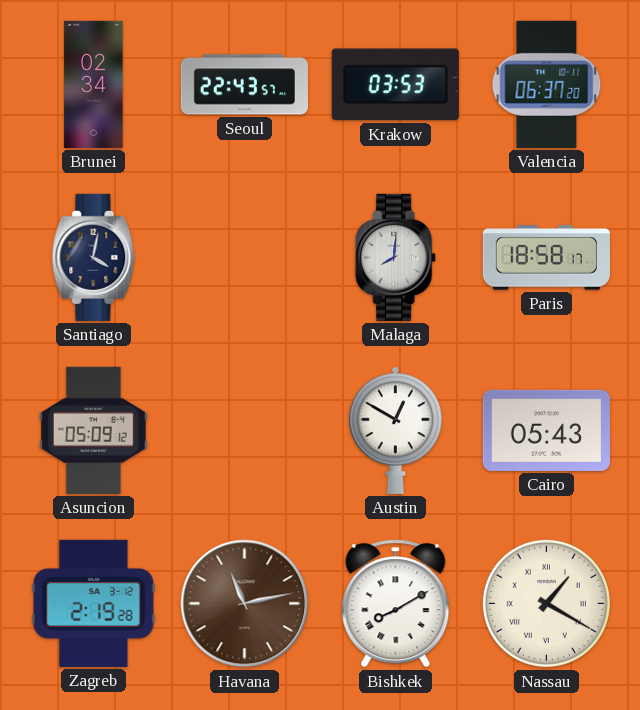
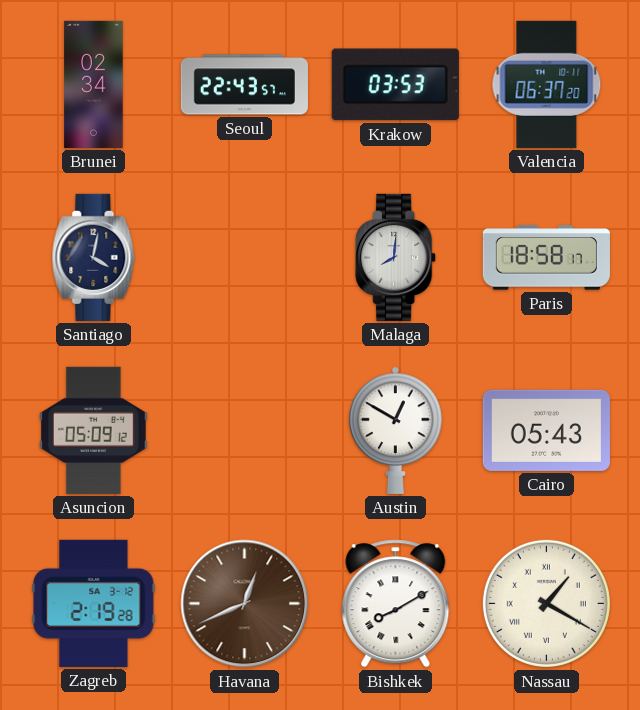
Havana: 11:13 -> 12:41
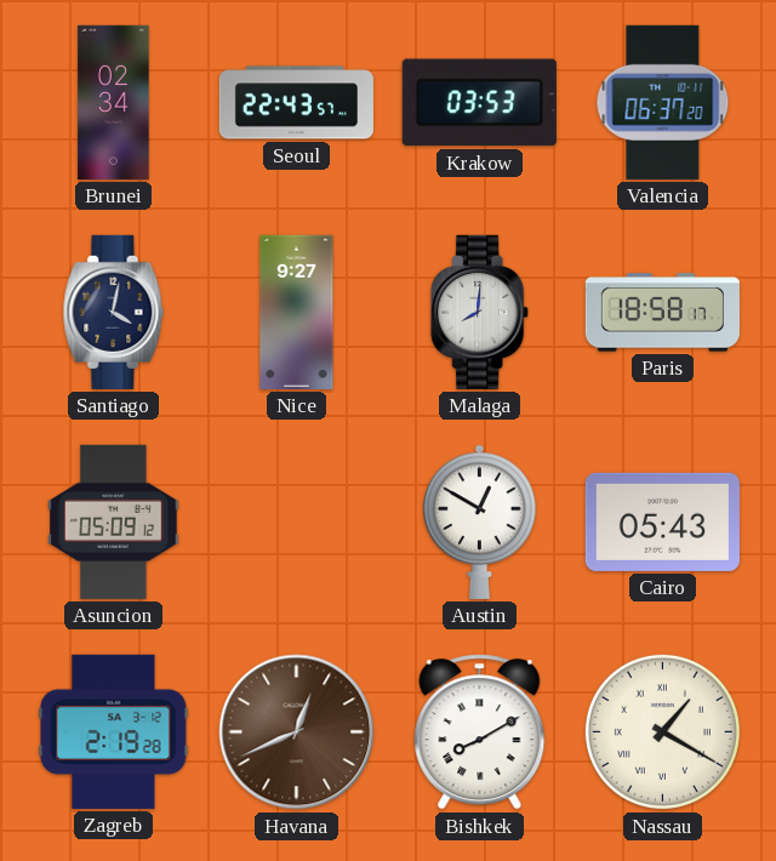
Nice: none -> 9:27
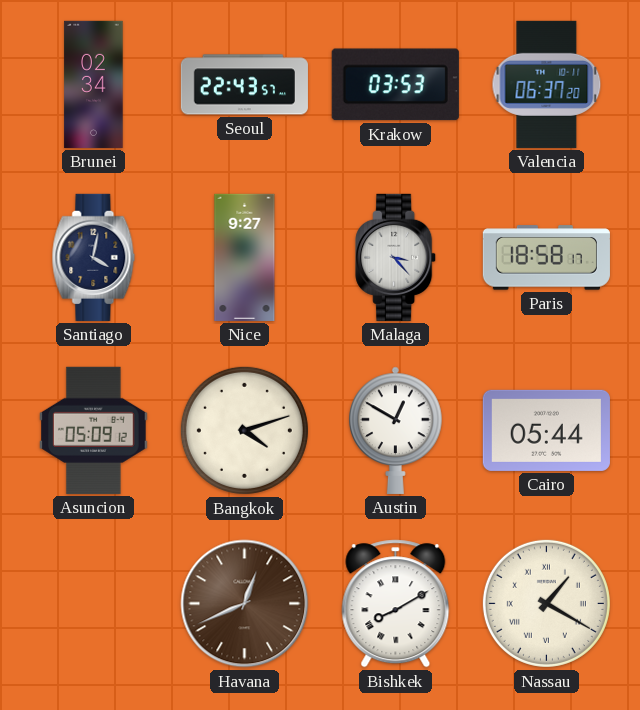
Malaga: 8:01 -> 3:23
Bangkok: none -> 4:12
Cairo: 05:43 -> 05:44
Zagreb: 2:19 -> none
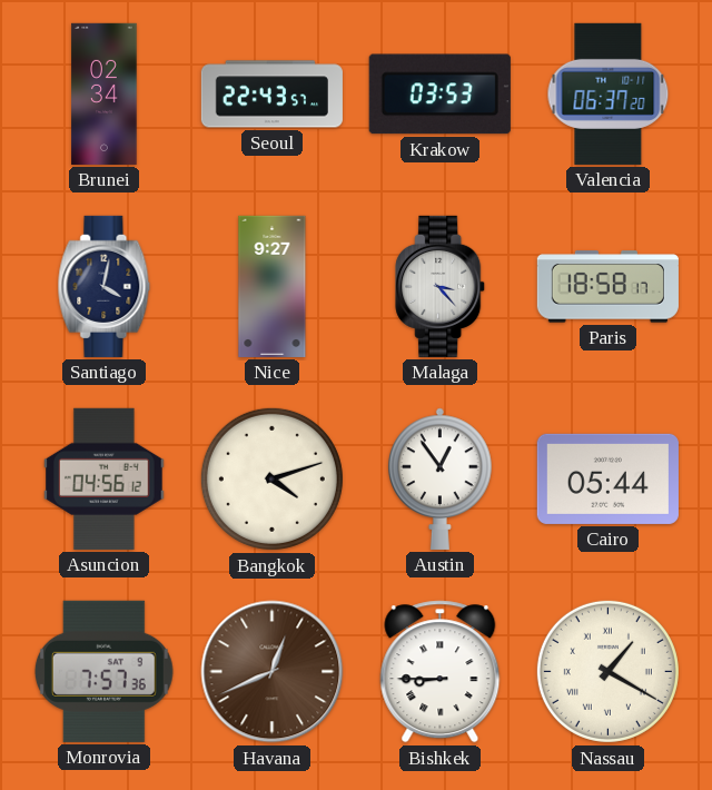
Asuncion: 05:09 -> 04:56
Austin: 12:50 -> 12:54
Monrovia: none -> 7:57
Bishkek: 8:10 -> 8:45
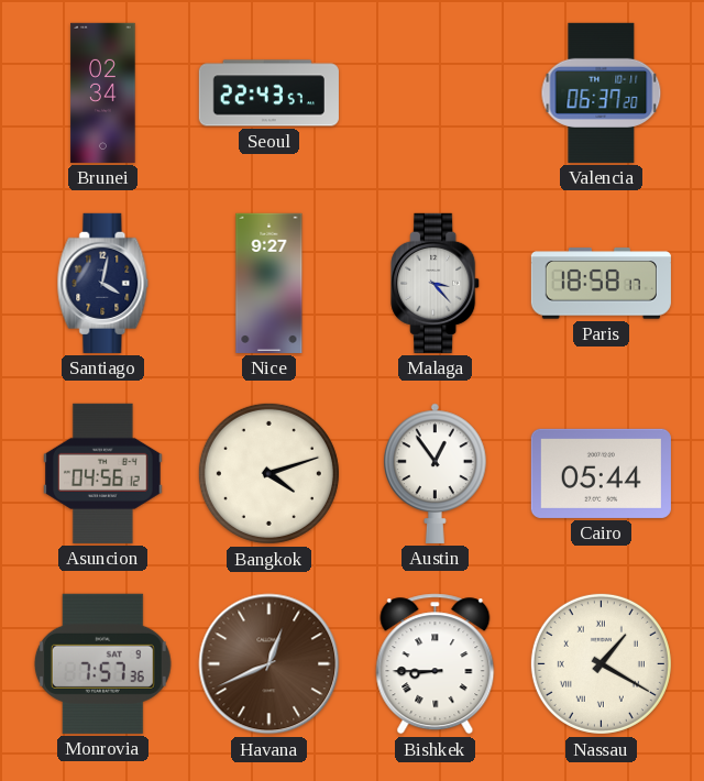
Krakow: 03:53 -> none
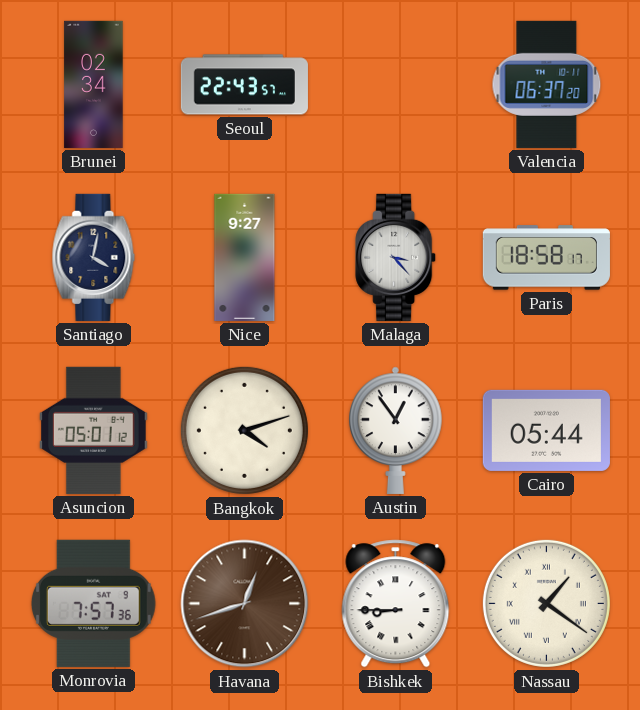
Asuncion: 04:56 -> 05:01
Havana: 12:41 -> 12:42
Nassau: 1:20 -> 1:21
